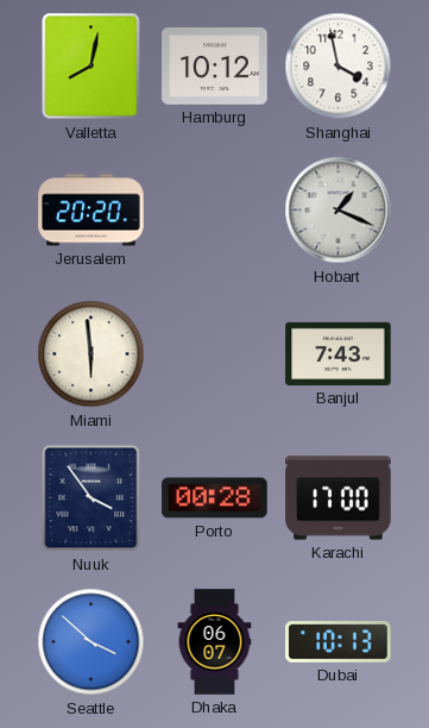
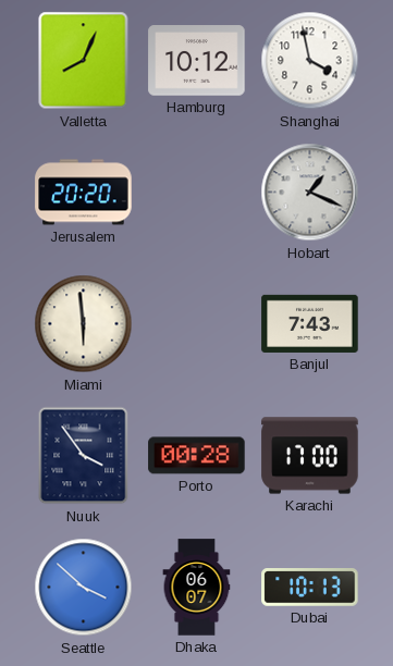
Valletta: 8:02 -> 8:04
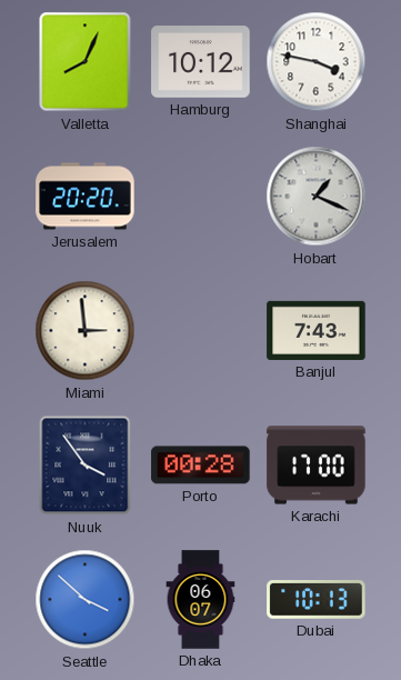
Shanghai: 3:58 -> 3:47
Miami: 5:59 -> 2:59
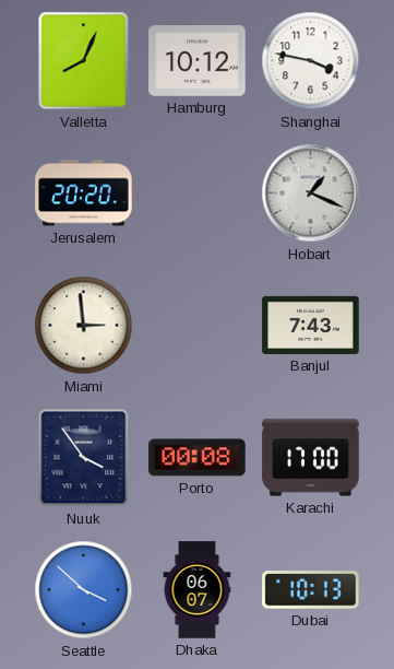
Porto: 00:28 -> 00:08
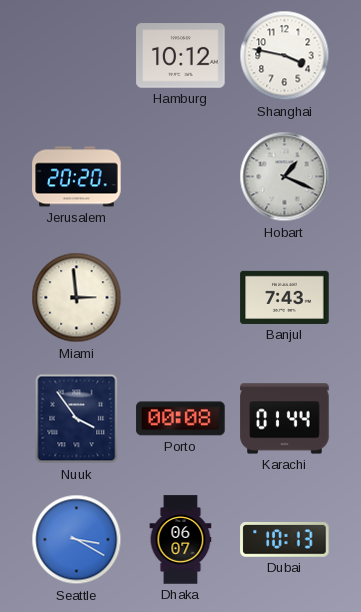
Valletta: 8:04 -> none
Karachi: 17:00 -> 01:44
Seattle: 3:52 -> 3:20
